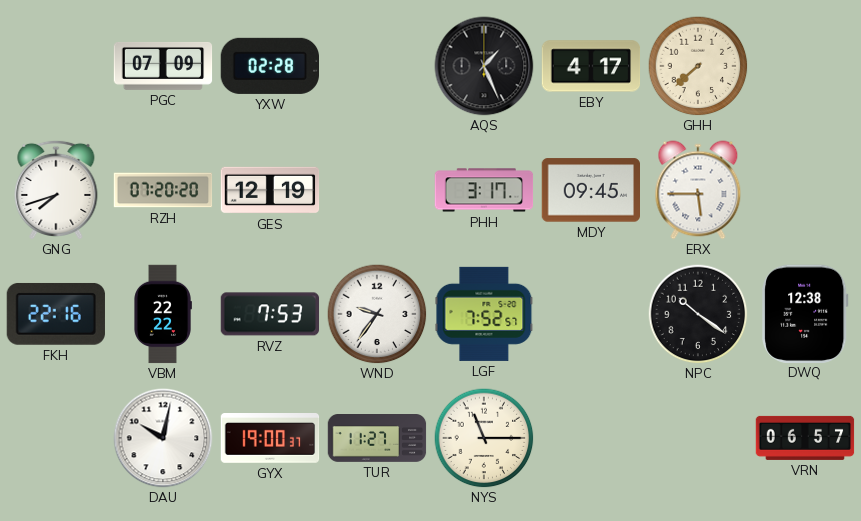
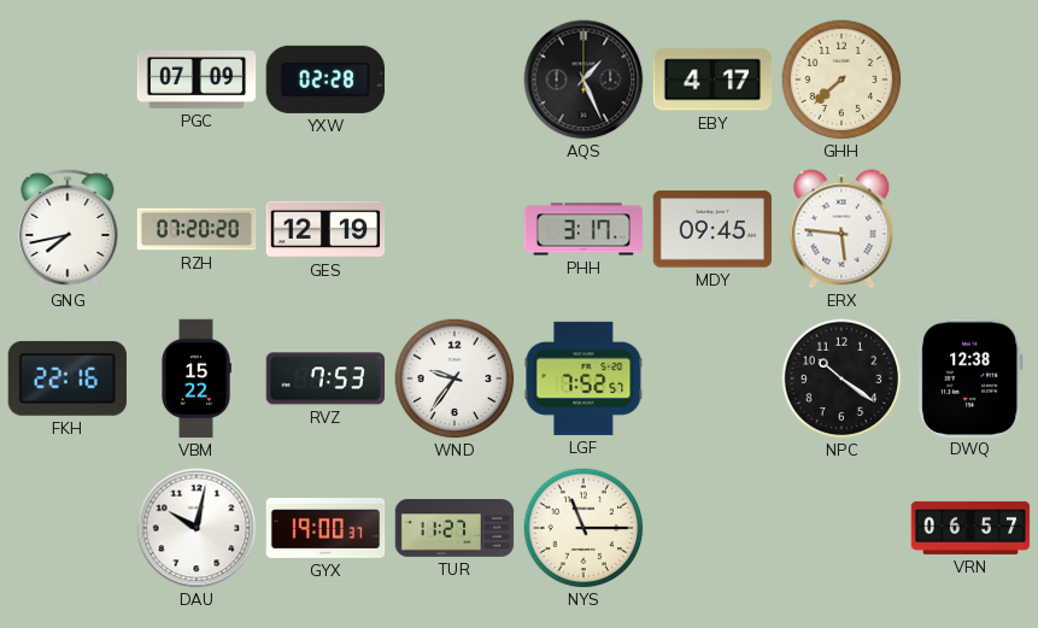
GNG: 7:42 -> 7:43
ERX: 5:45 -> 5:46
VBM: 22:22 -> 15:22
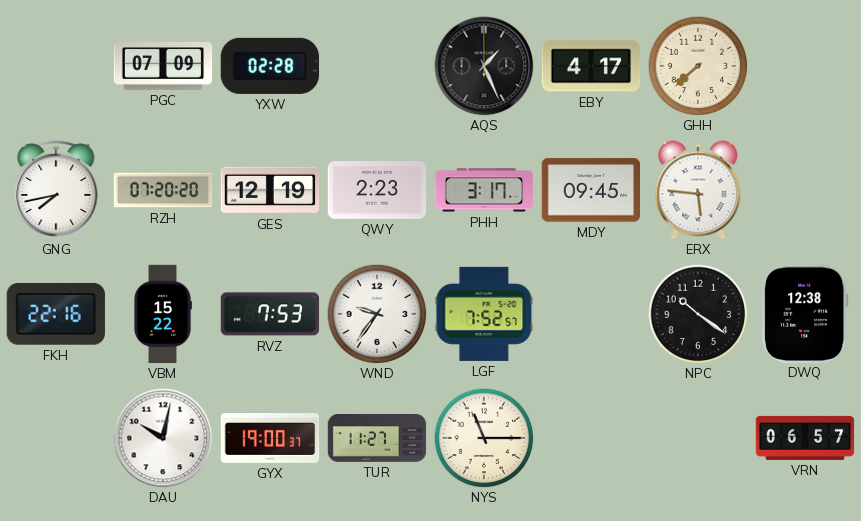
QWY: none -> 2:23
